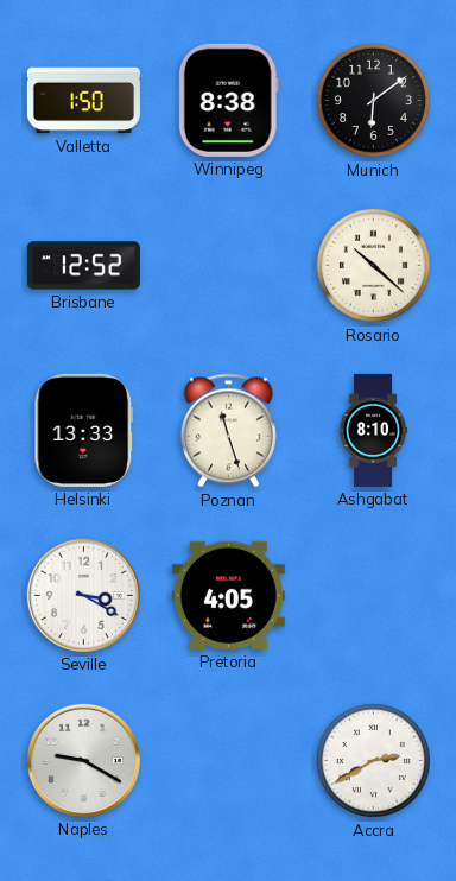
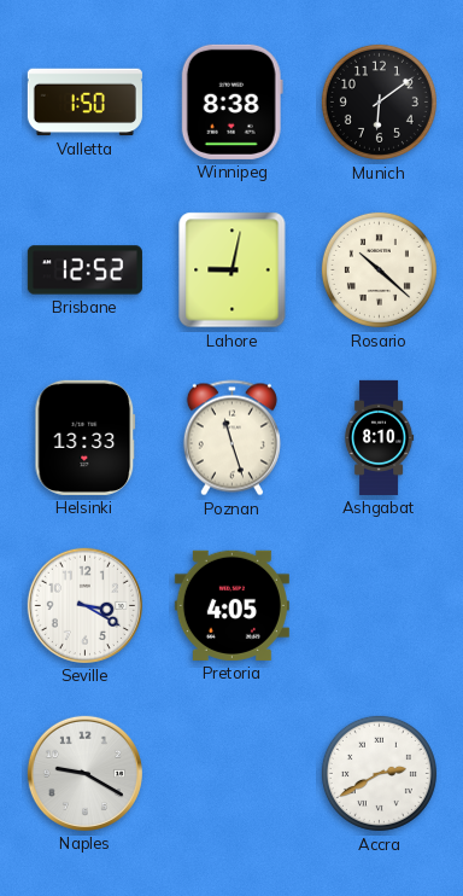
Lahore: none -> 9:02
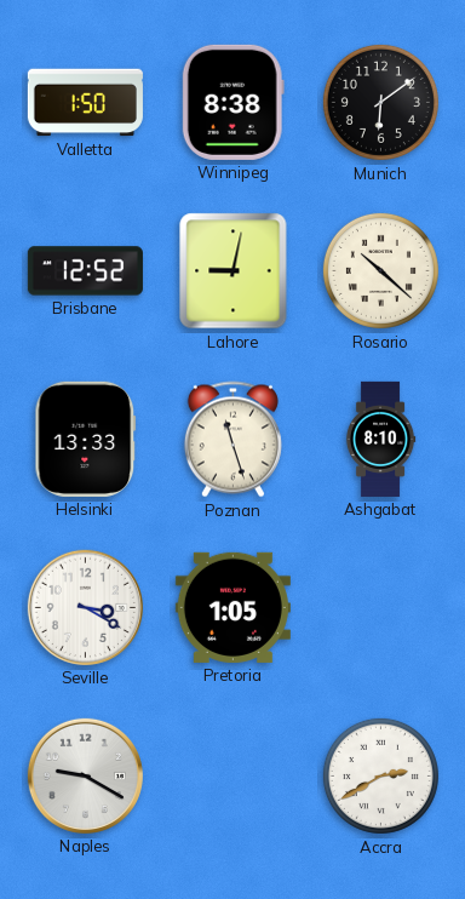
Pretoria: 4:05 -> 1:05
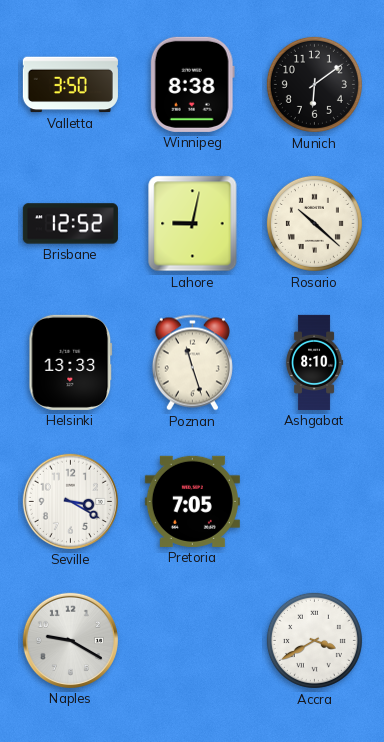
Valletta: 1:50 -> 3:50
Pretoria: 1:05 -> 7:05
Accra: 2:40 -> 3:40
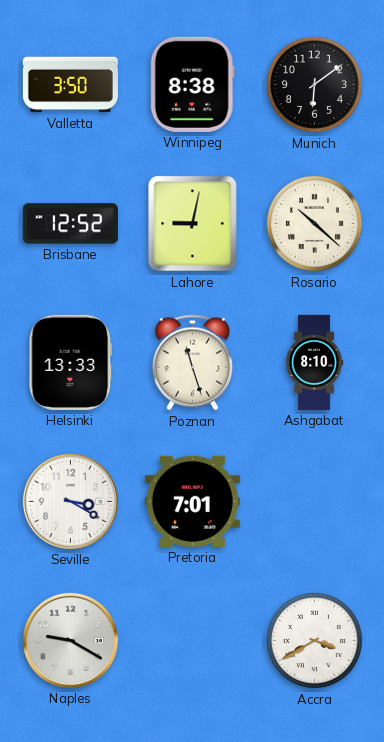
Pretoria: 7:05 -> 7:01
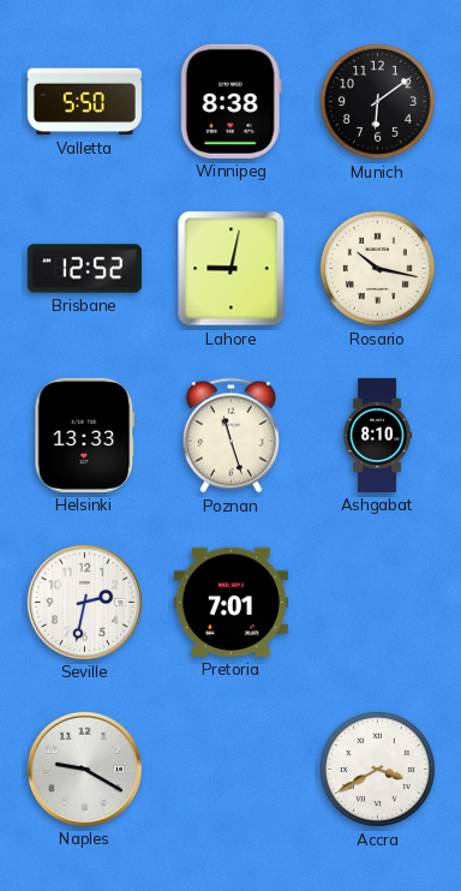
Valletta: 3:50 -> 5:50
Rosario: 10:22 -> 10:17
Seville: 3:20 -> 2:32
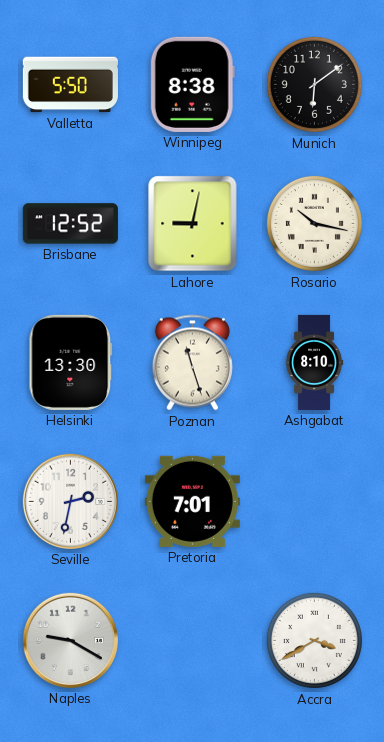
Helsinki: 13:33 -> 13:30
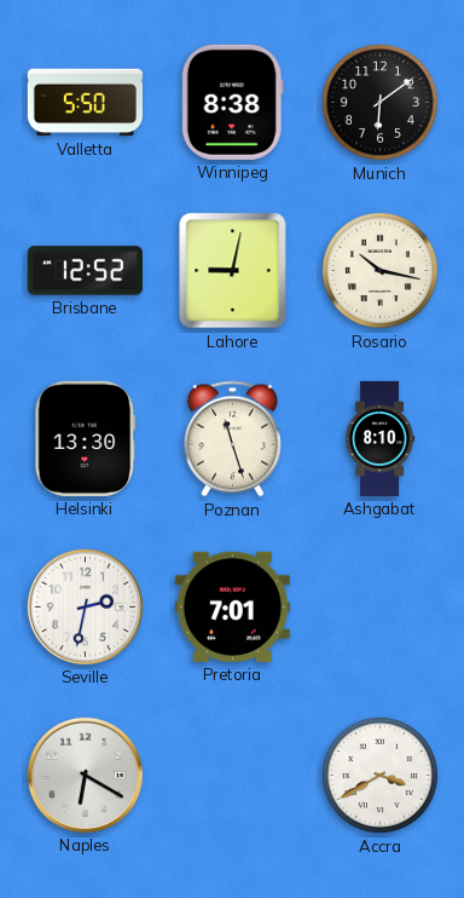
Naples: 9:20 -> 6:20
